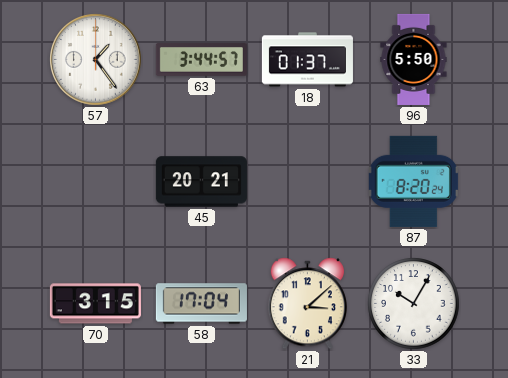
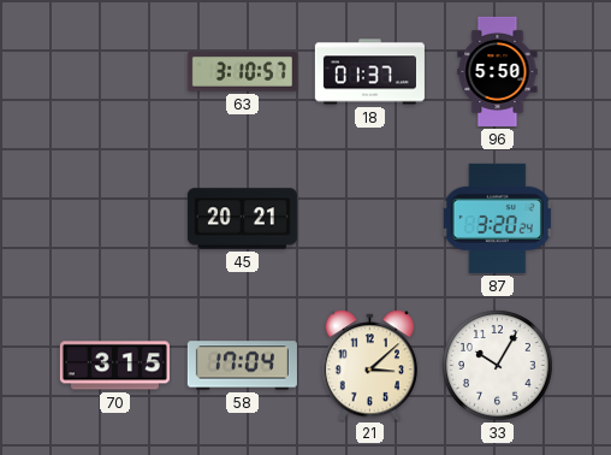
57: 1:24 -> none
63: 3:44 -> 3:10
87: 8:20 -> 3:20
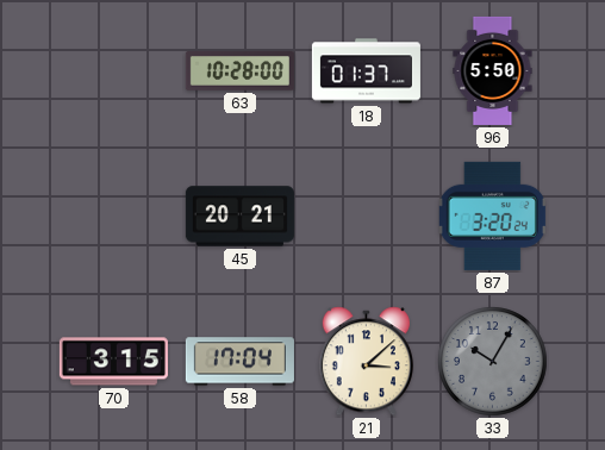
63: 3:10 -> 10:28
33 dial: white -> grey
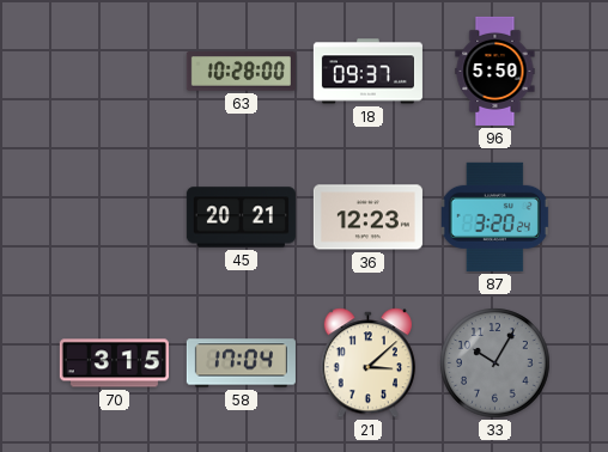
18: 01:37 -> 09:37
36: none -> 12:23
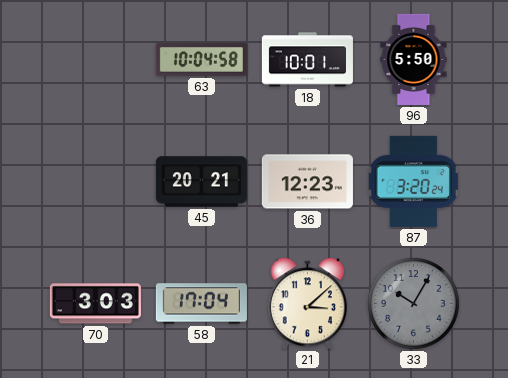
63: 10:28 -> 10:04
18: 09:37 -> 10:01
70: 3:15 -> 3:03
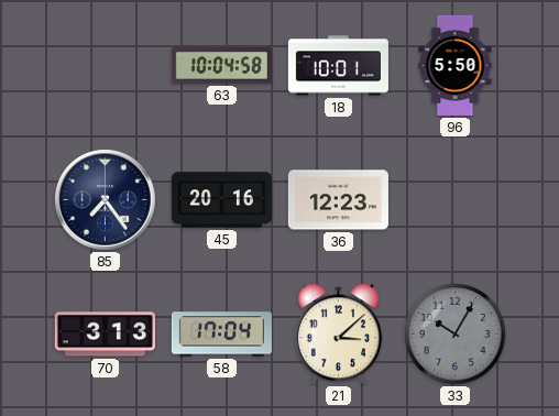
85: none -> 7:24
45: 20:21 -> 20:16
87: 3:20 -> none
70: 3:03 -> 3:13
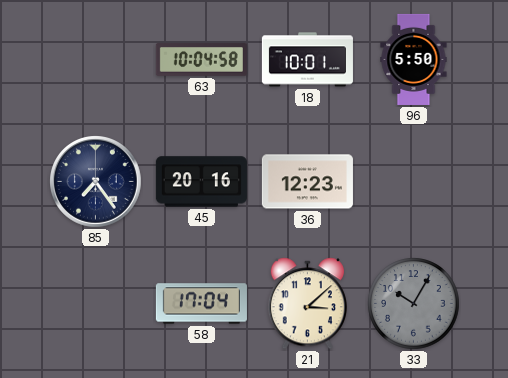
70: 3:13 -> none
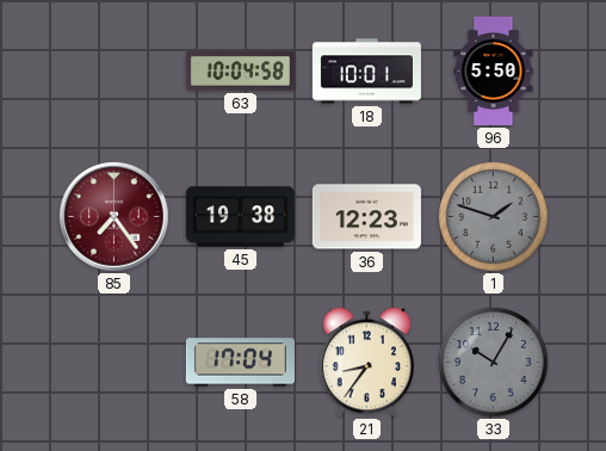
85 dial: navy -> burgundy
45: 20:16 -> 19:38
1: none -> 1:48
21: 3:08 -> 8:36
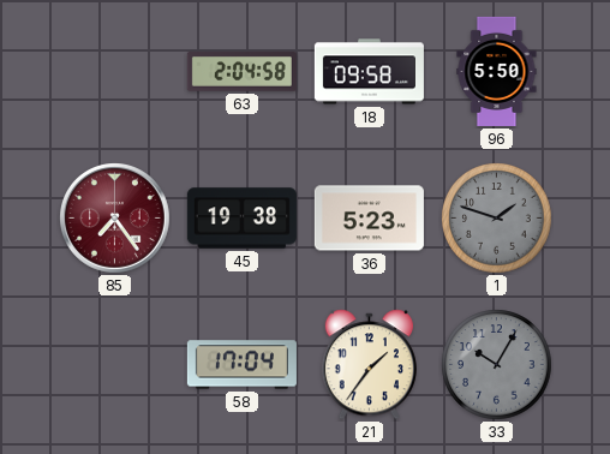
63: 10:04 -> 2:04
18: 10:01 -> 09:58
36: 12:23 -> 5:23
21: 8:36 -> 1:36
